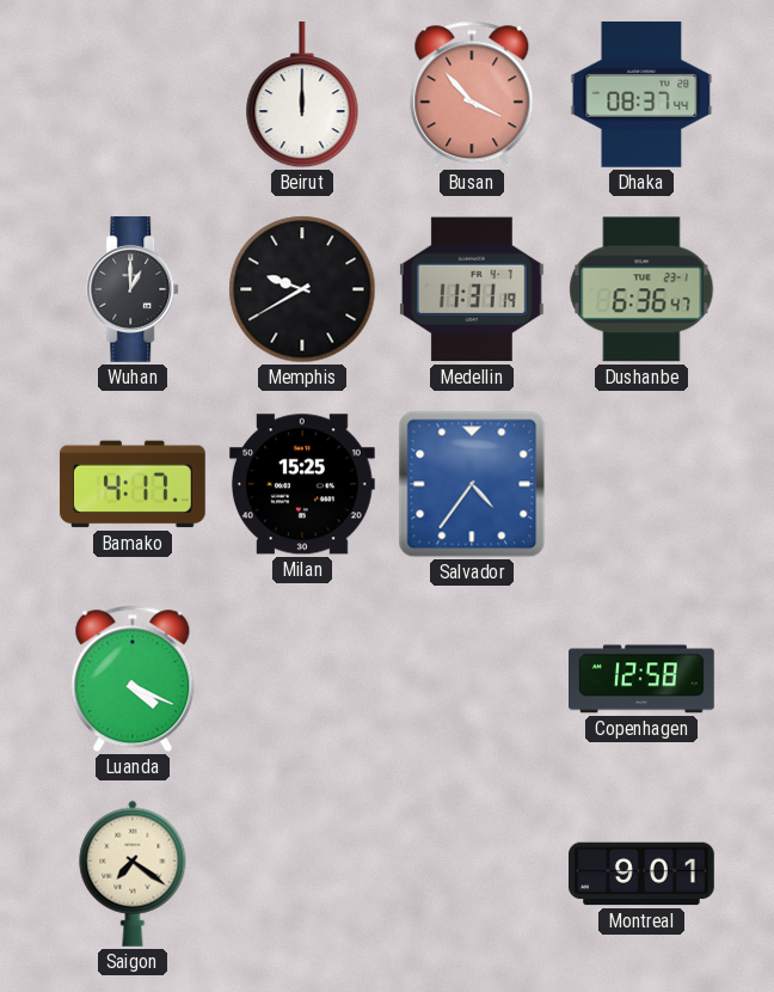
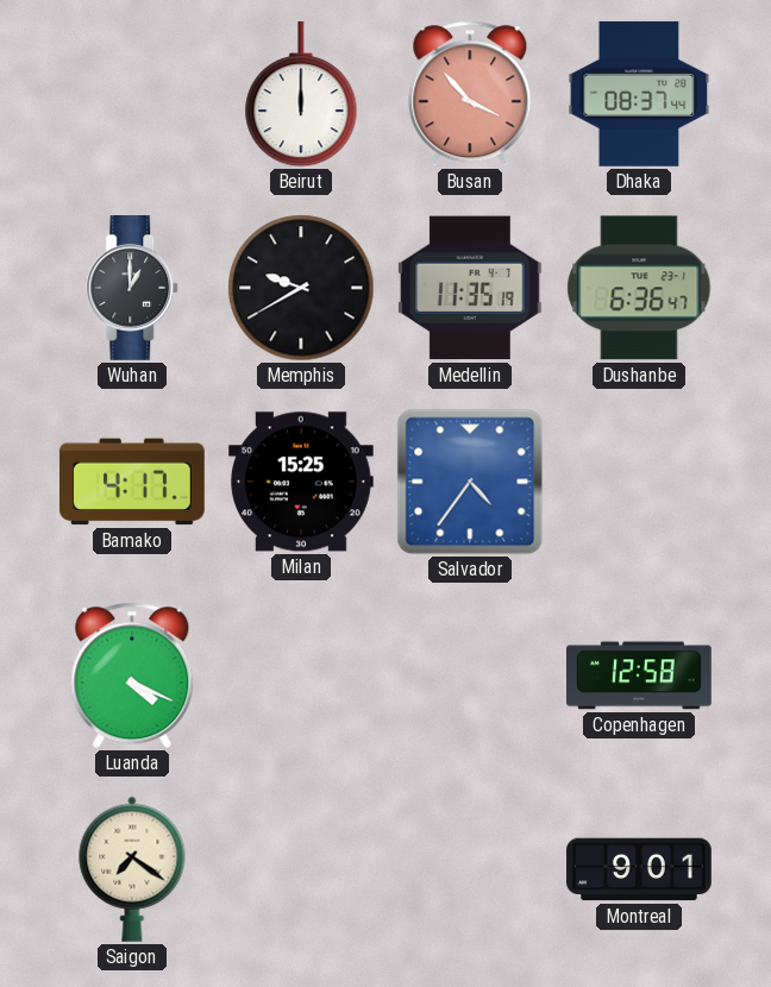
Medellin: 11:31 -> 11:35
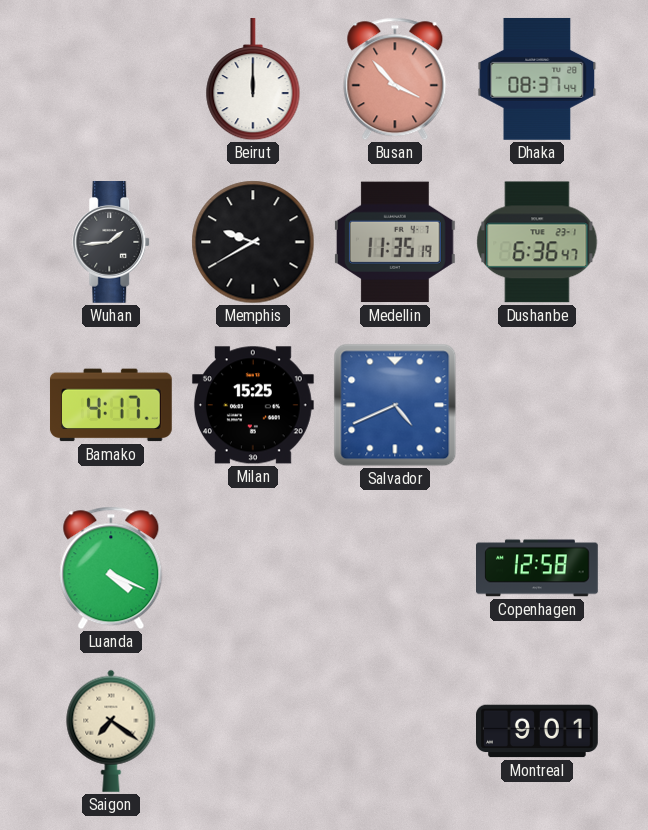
Wuhan: 1:00 -> 1:44
Salvador: 4:36 -> 4:41
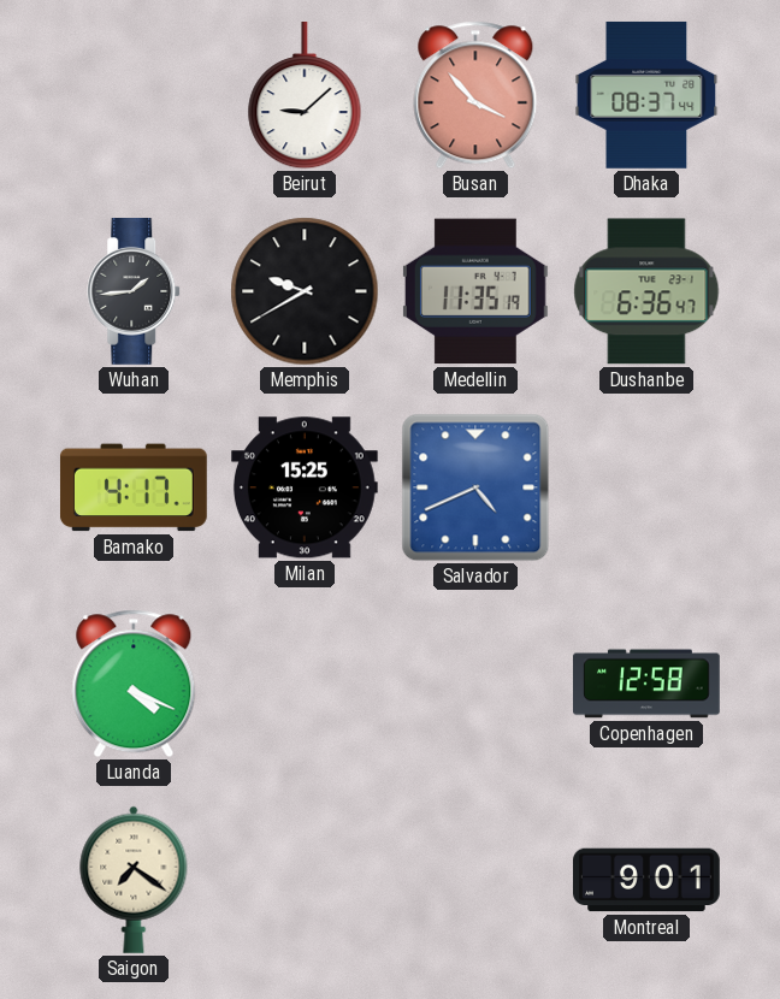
Beirut: 12:00 -> 9:08
